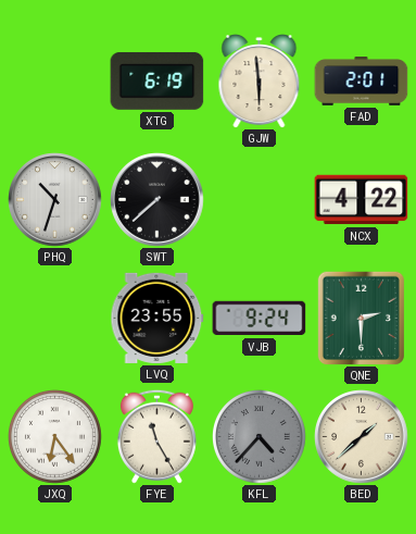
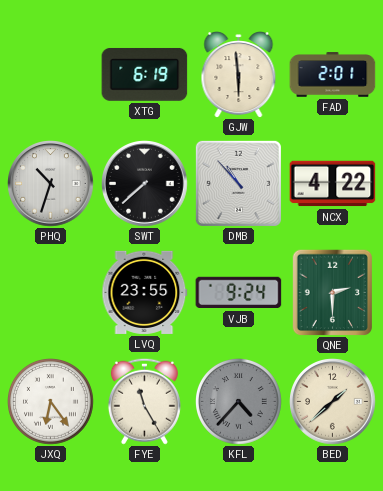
DMB: none -> 10:53
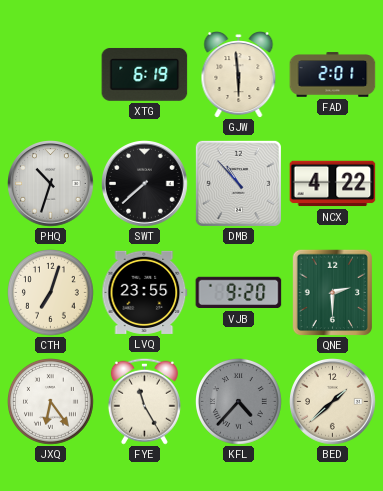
CTH: none -> 7:03
VJB: 9:24 -> 9:20
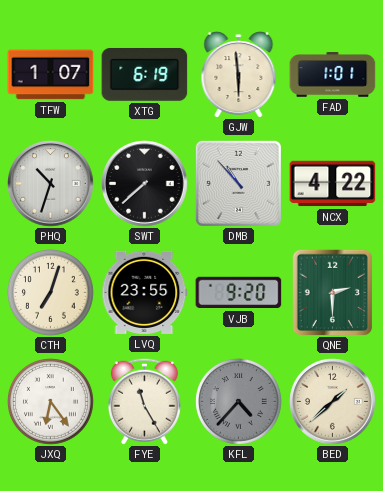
TFW: none -> 1:07
FAD: 2:01 -> 1:01
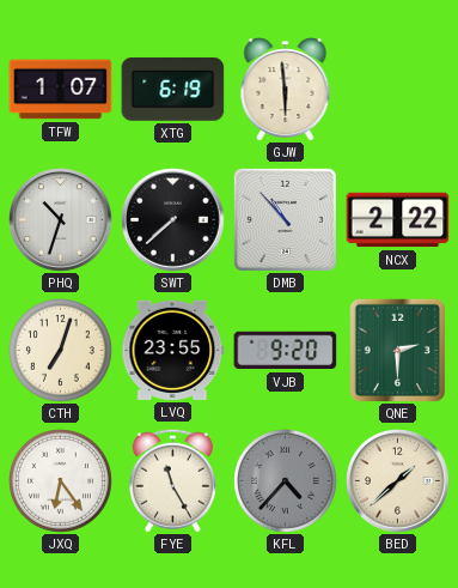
FAD: 1:01 -> none
NCX: 4:22 -> 2:22
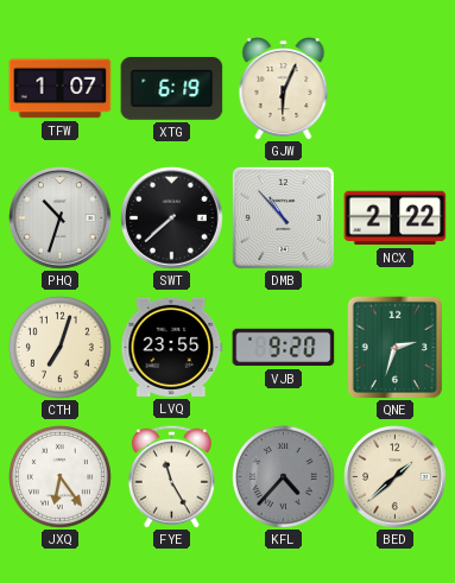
GJW: 5:59 -> 6:04
QNE: 2:30 -> 2:33
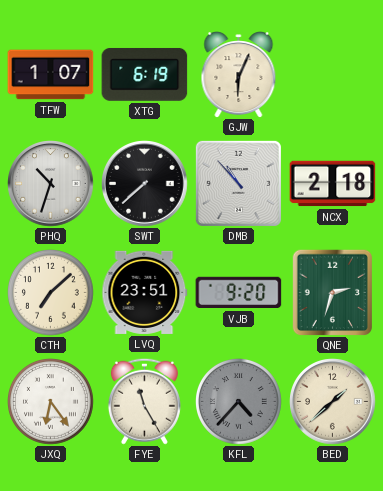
NCX: 2:22 -> 2:18
CTH: 7:03 -> 7:08
LVQ: 23:55 -> 23:51
